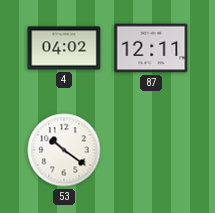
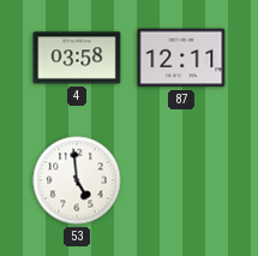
4: 04:02 -> 03:58
53: 10:21 -> 4:59
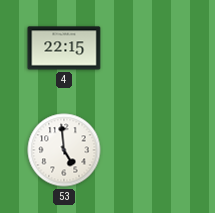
4: 03:58 -> 22:15
87: 12:11 -> none
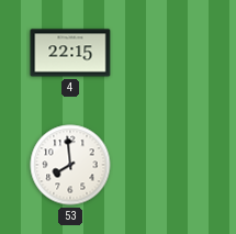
53: 4:59 -> 7:59
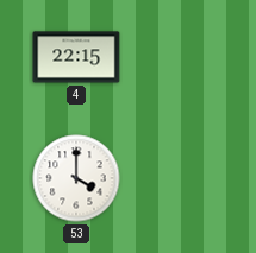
53: 7:59 -> 4:00
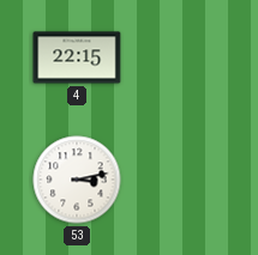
53: 4:00 -> 3:13
